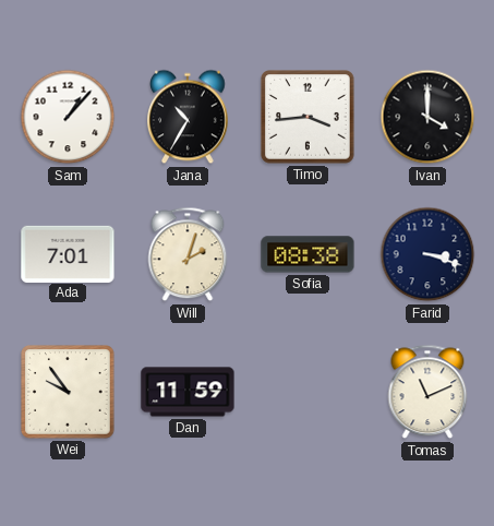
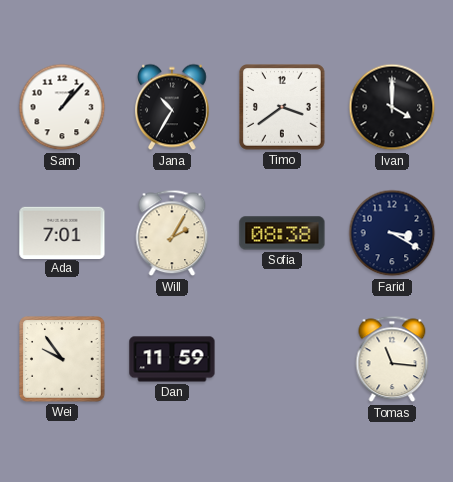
Timo: 3:44 -> 3:39
Will: 2:03 -> 2:05
Farid: 3:18 -> 3:20
Tomas: 11:11 -> 11:16
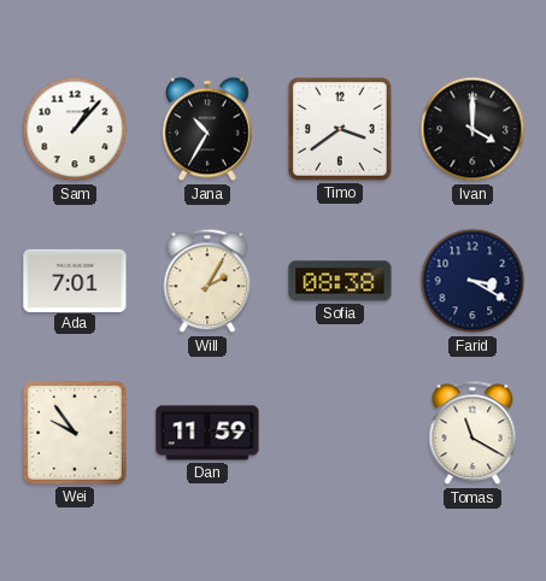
Tomas: 11:16 -> 11:20
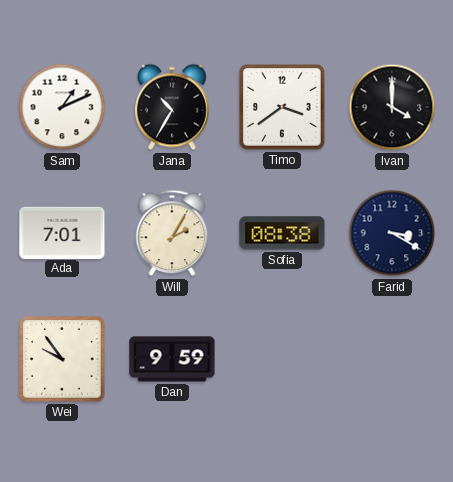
Sam: 1:07 -> 1:11
Dan: 11:59 -> 9:59
Tomas: 11:20 -> none
